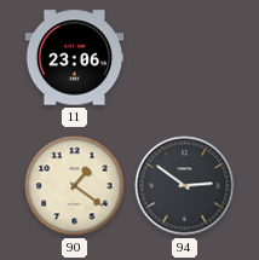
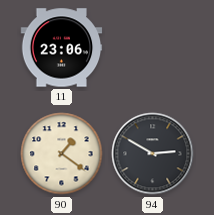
94: 2:51 -> 2:50
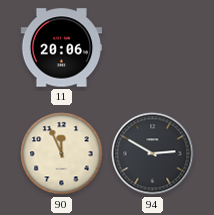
11: 23:06 -> 20:06
90: 1:21 -> 11:56
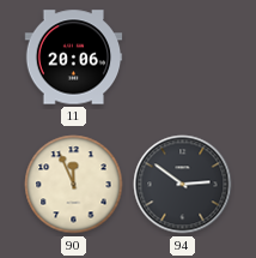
94: 2:50 -> 2:51
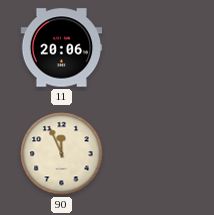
94: 2:51 -> none
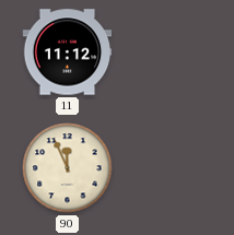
11: 20:06 -> 11:12
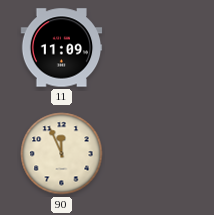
11: 11:12 -> 11:09
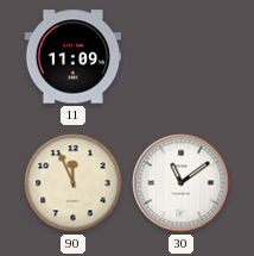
30: none -> 11:09
